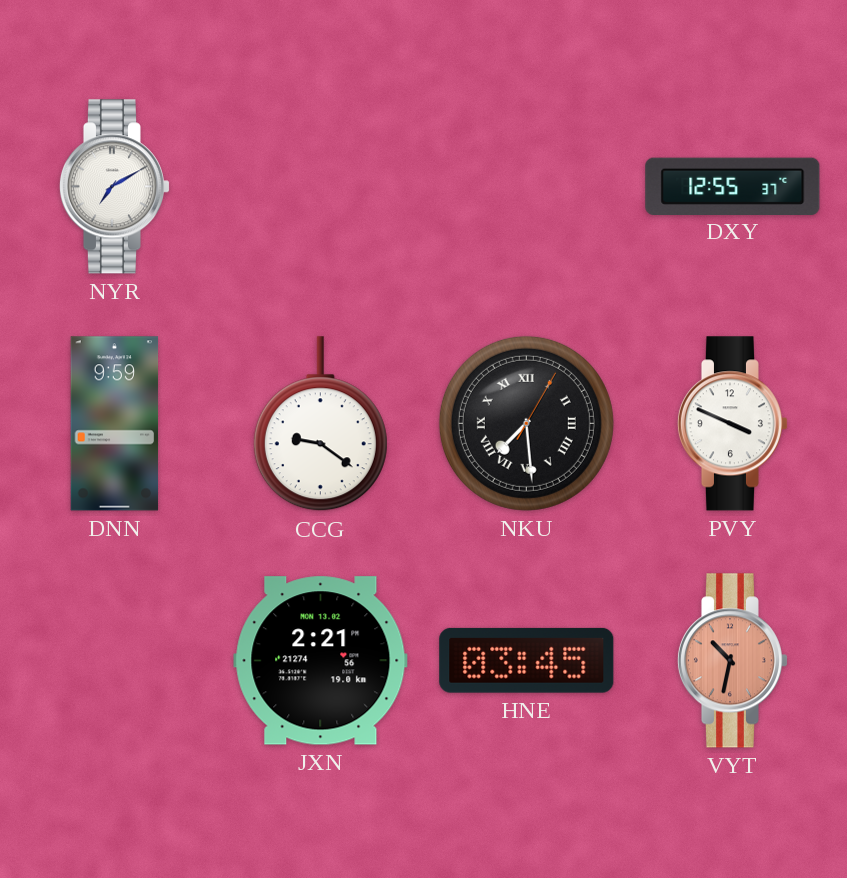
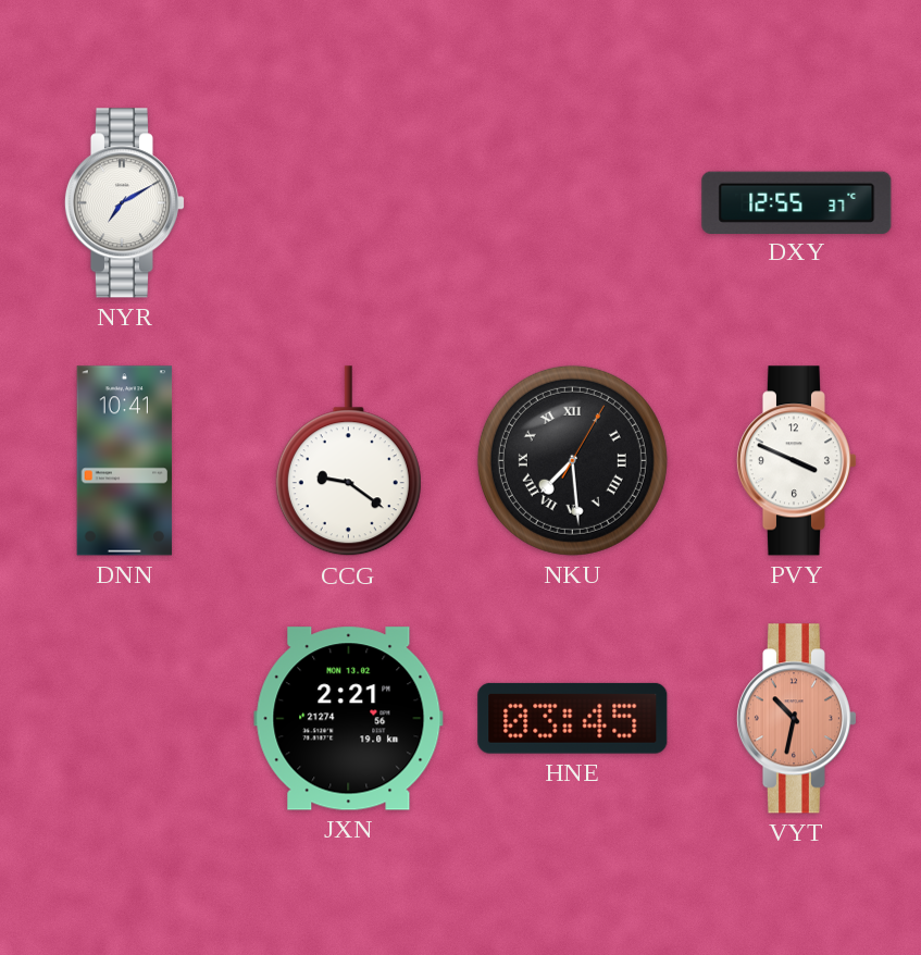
DNN: 9:59 -> 10:41
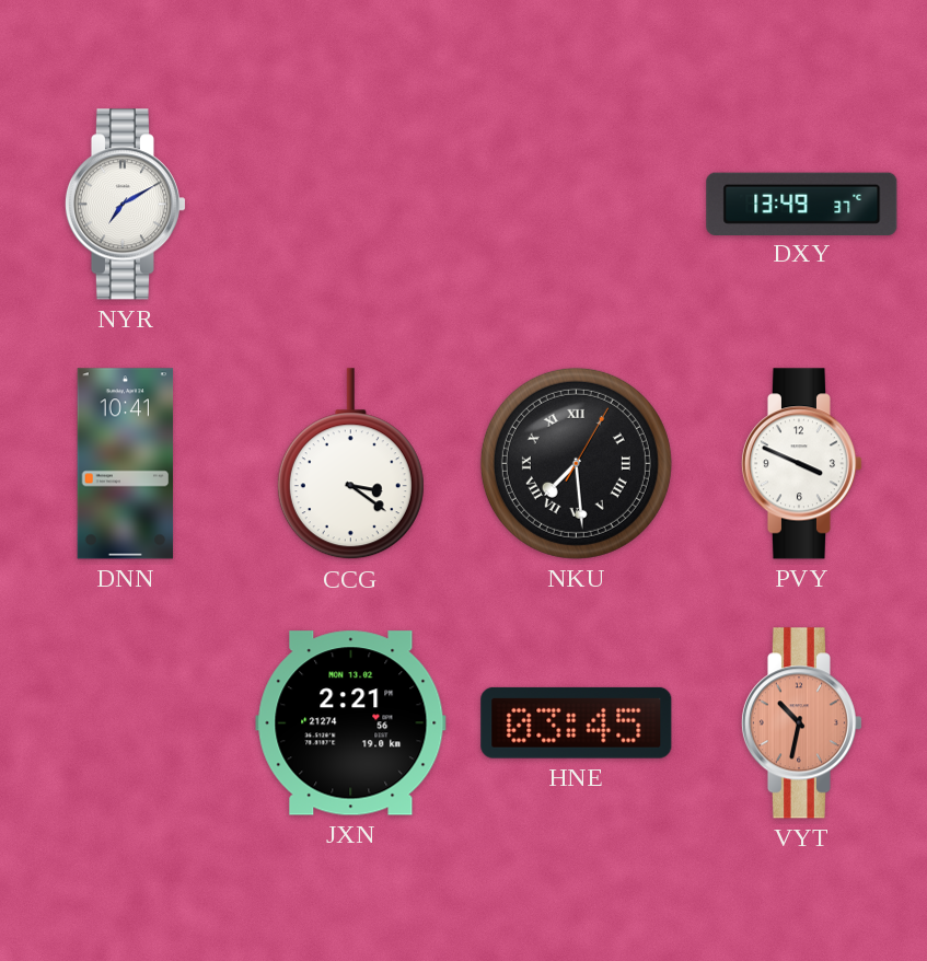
DXY: 12:55 -> 13:49
CCG: 9:21 -> 3:21
